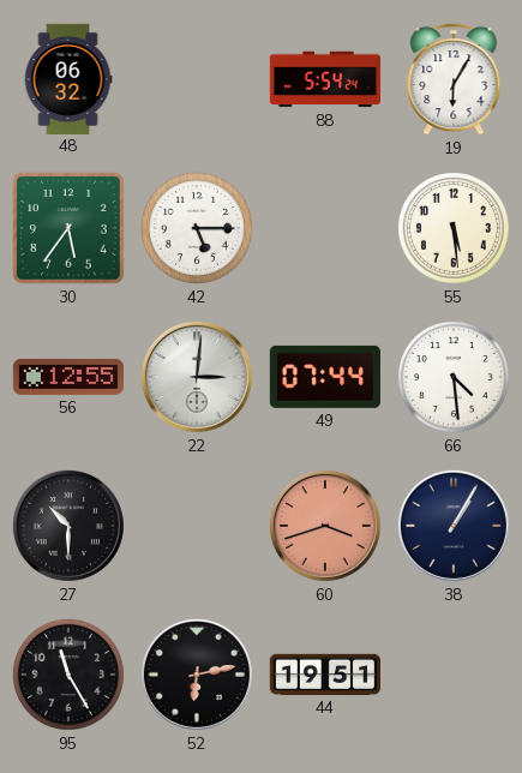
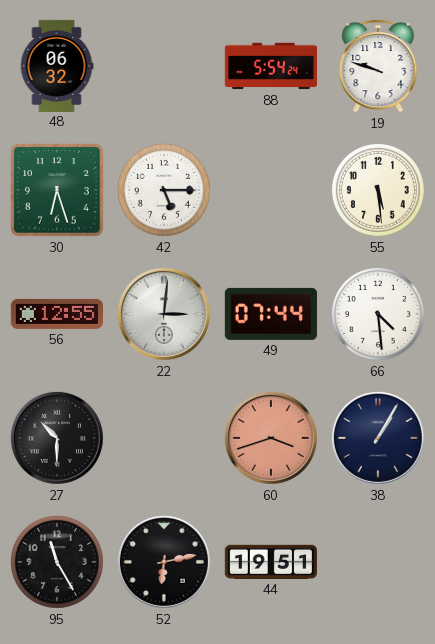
19: 6:05 -> 9:48
30: 5:36 -> 6:27
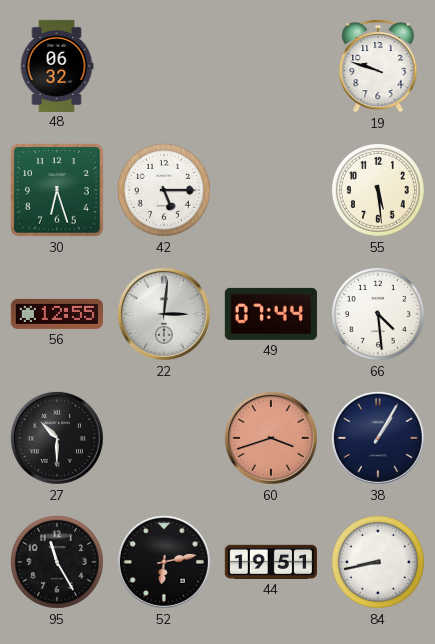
88: 5:54 -> none
84: none -> 8:43
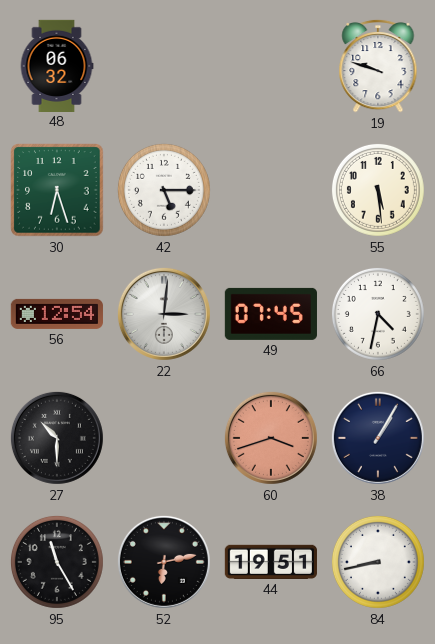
56: 12:55 -> 12:54
49: 07:44 -> 07:45
66: 4:29 -> 4:32
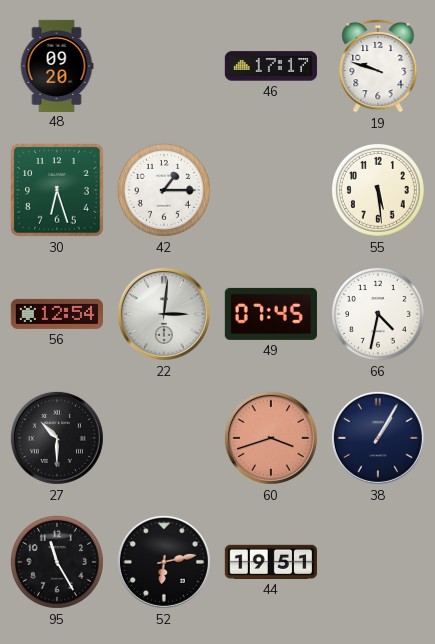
48: 06:32 -> 09:20
46: none -> 17:17
42: 5:15 -> 1:15
84: 8:43 -> none
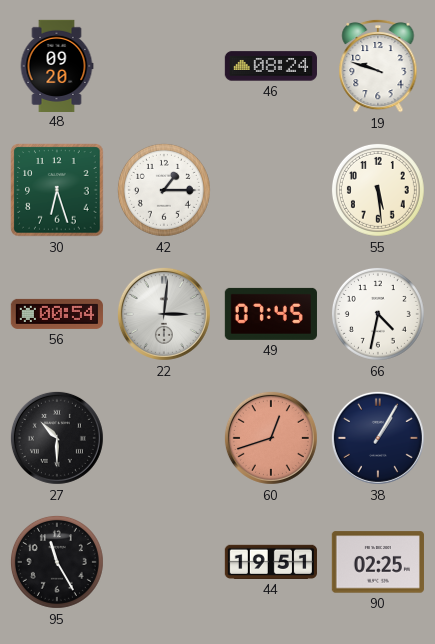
46: 17:17 -> 08:24
56: 12:54 -> 00:54
60: 3:42 -> 12:42
52: 6:13 -> none
90: none -> 02:25
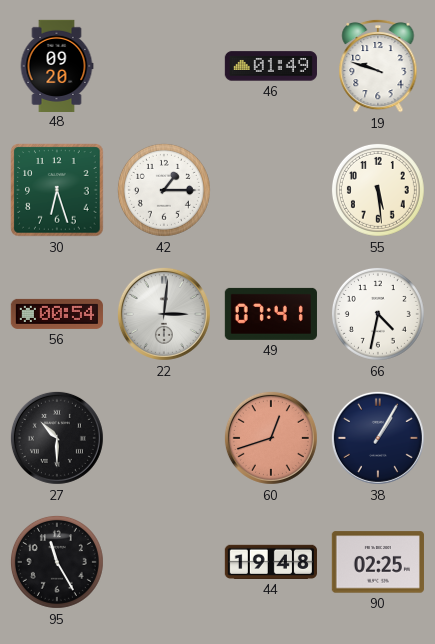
46: 08:24 -> 01:49
49: 07:45 -> 07:41
44: 19:51 -> 19:48
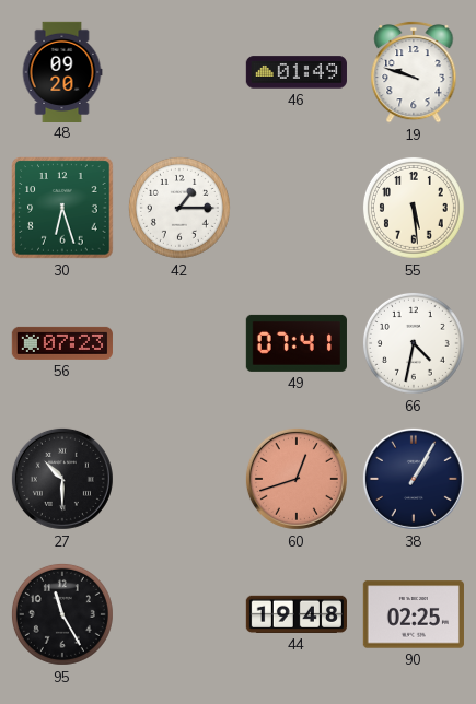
56: 00:54 -> 07:23
22: 3:01 -> none
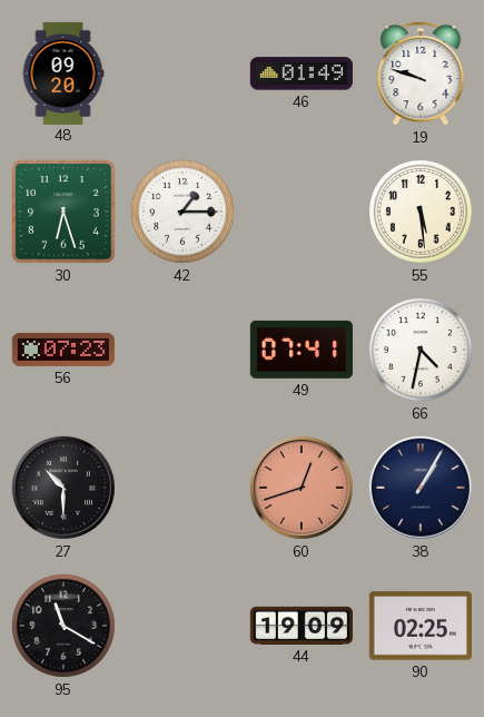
95: 11:25 -> 11:20
44: 19:48 -> 19:09
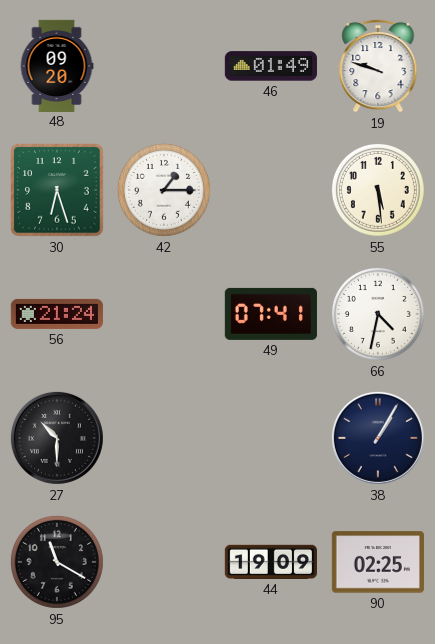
56: 07:23 -> 21:24
60: 12:42 -> none
